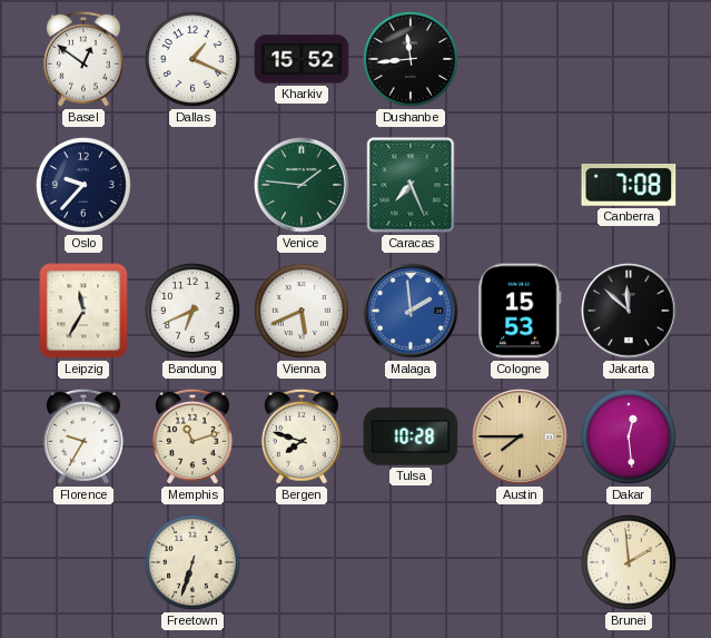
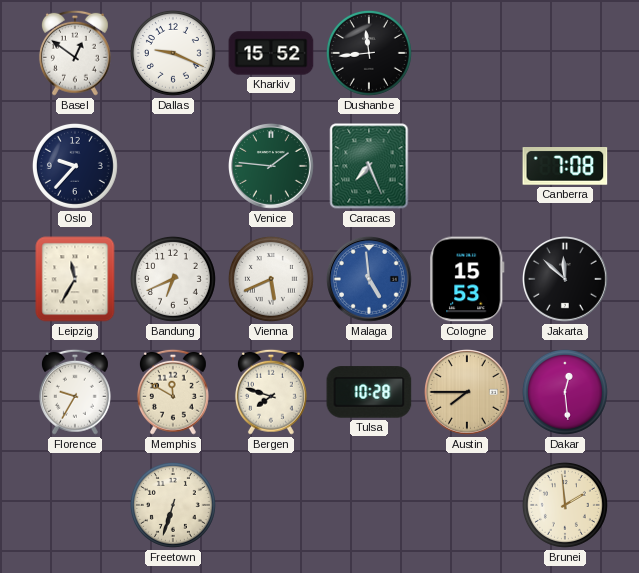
Dallas: 1:19 -> 9:19
Malaga: 1:59 -> 4:59
Memphis: 11:12 -> 11:50
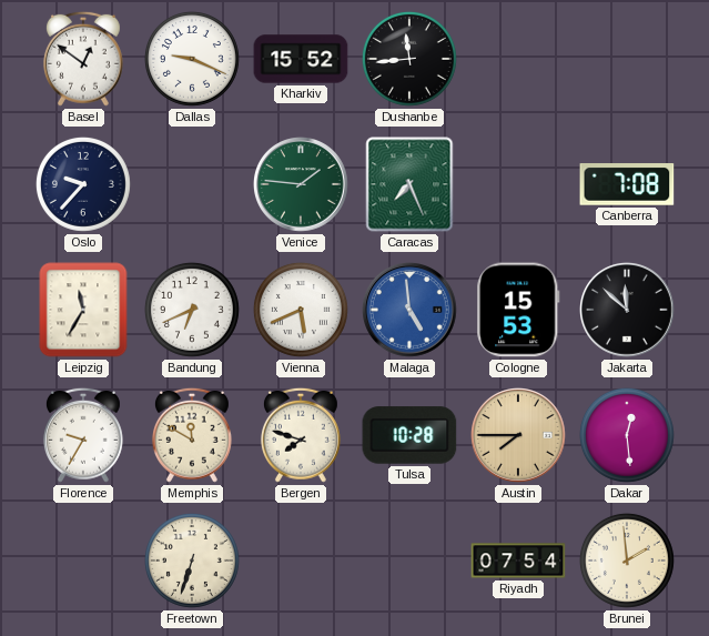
Riyadh: none -> 07:54
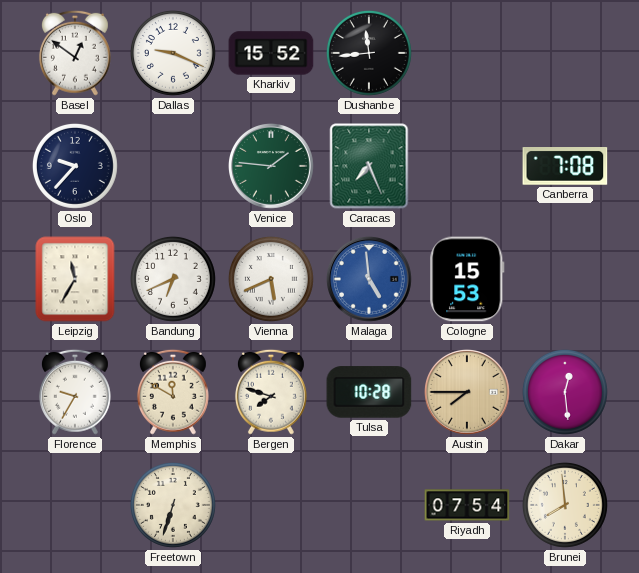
Jakarta: 11:52 -> none
Brunei: 1:59 -> 7:59
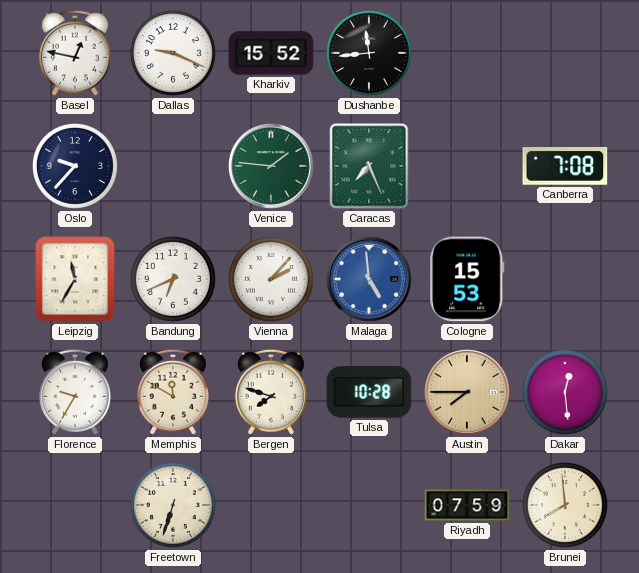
Basel: 12:51 -> 12:47
Vienna: 5:41 -> 2:07
Riyadh: 07:54 -> 07:59
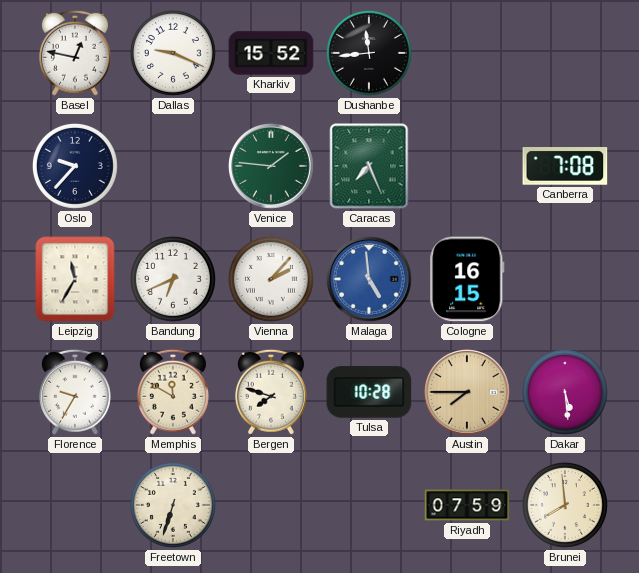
Cologne: 15:53 -> 16:15
Dakar: 12:29 -> 5:29
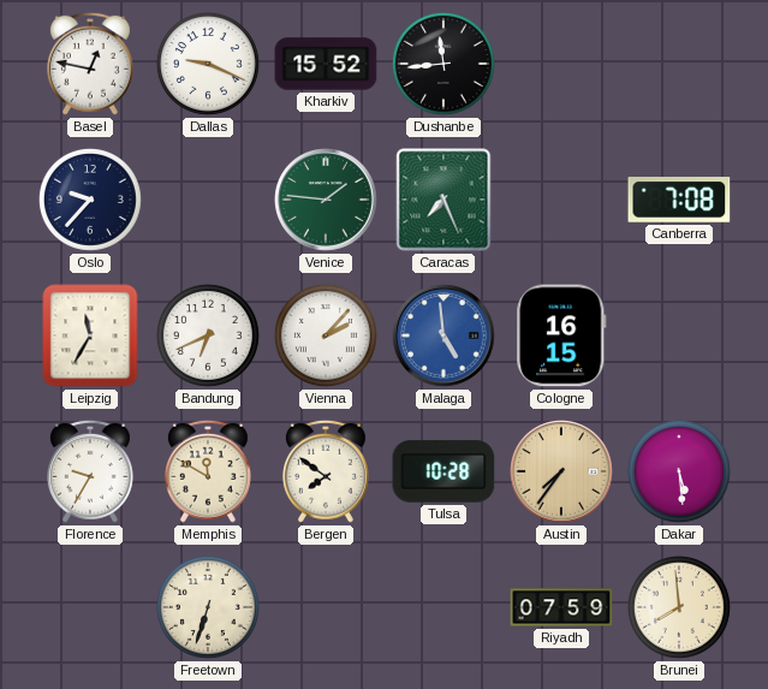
Bergen: 7:48 -> 7:51
Austin: 7:45 -> 7:36
